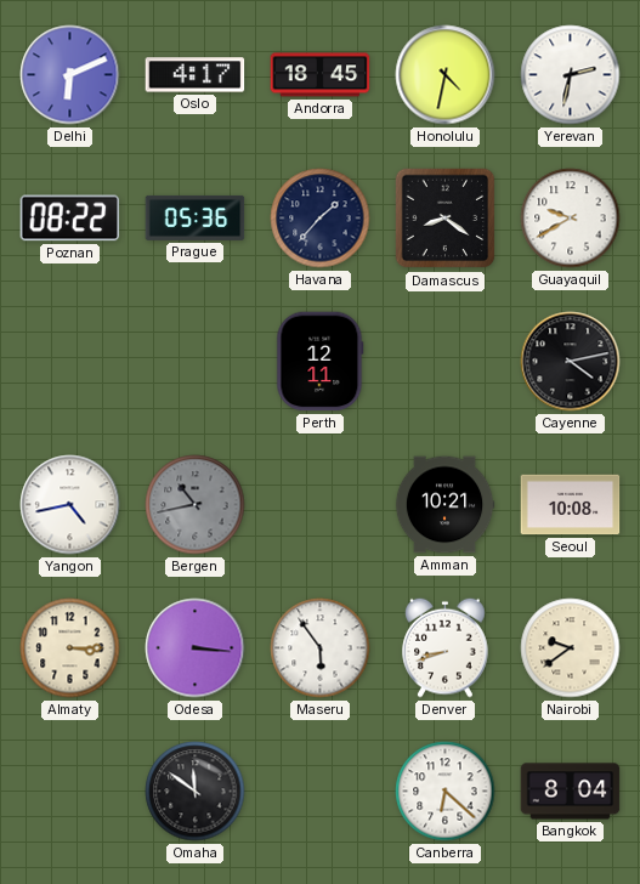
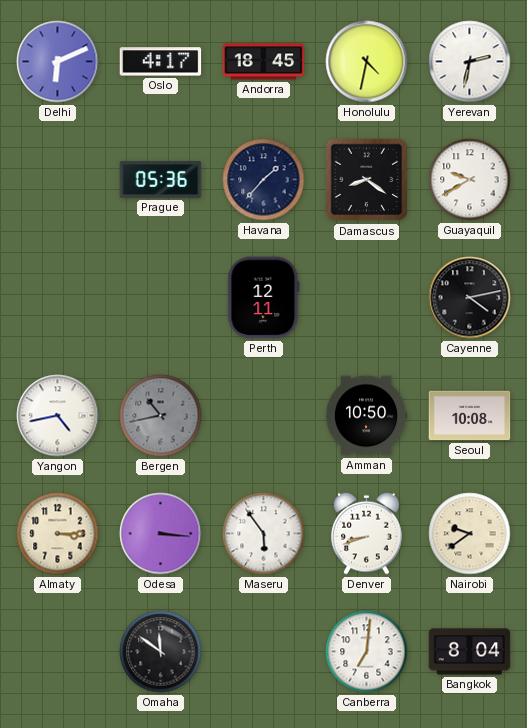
Poznan: 08:22 -> none
Amman: 10:21 -> 10:50
Canberra: 6:22 -> 7:01
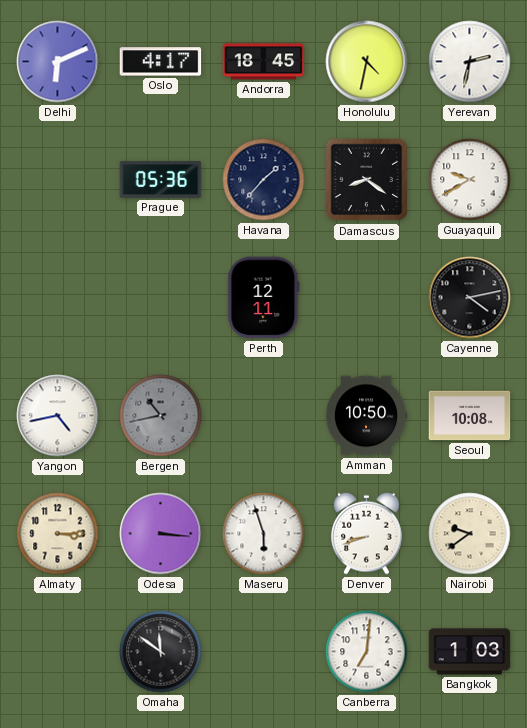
Maseru: 5:54 -> 5:57
Bangkok: 8:04 -> 1:03
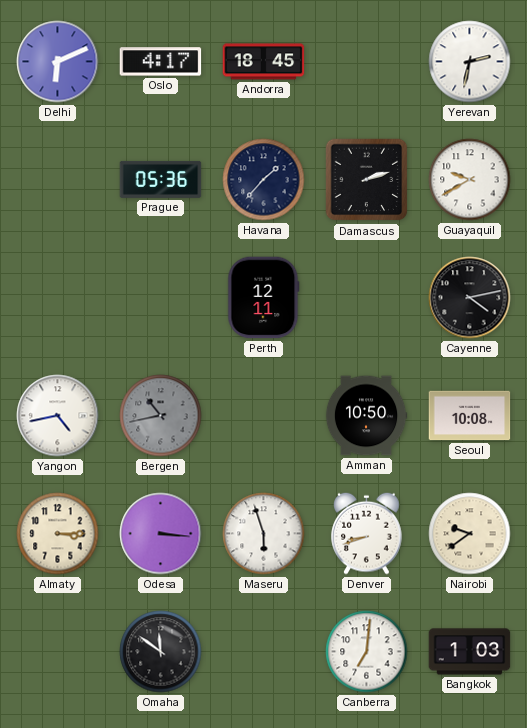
Honolulu: 4:32 -> none
Damascus: 8:21 -> 2:12
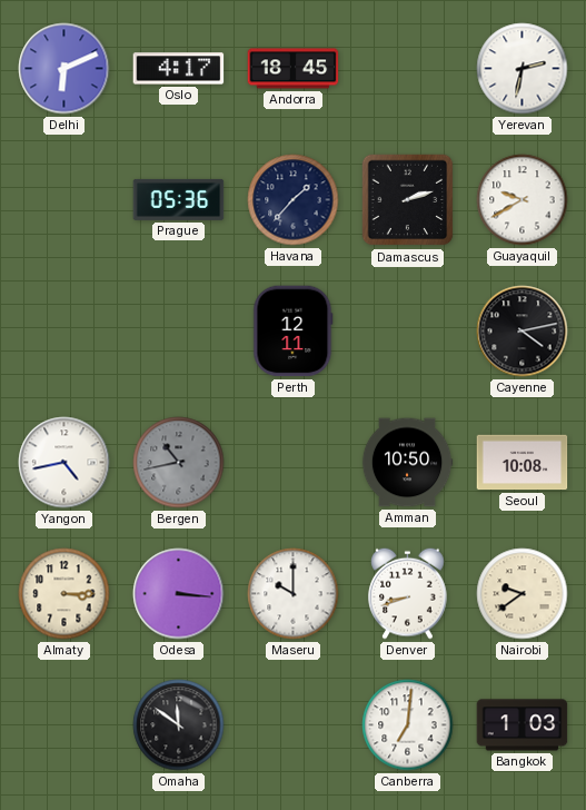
Maseru: 5:57 -> 10:00
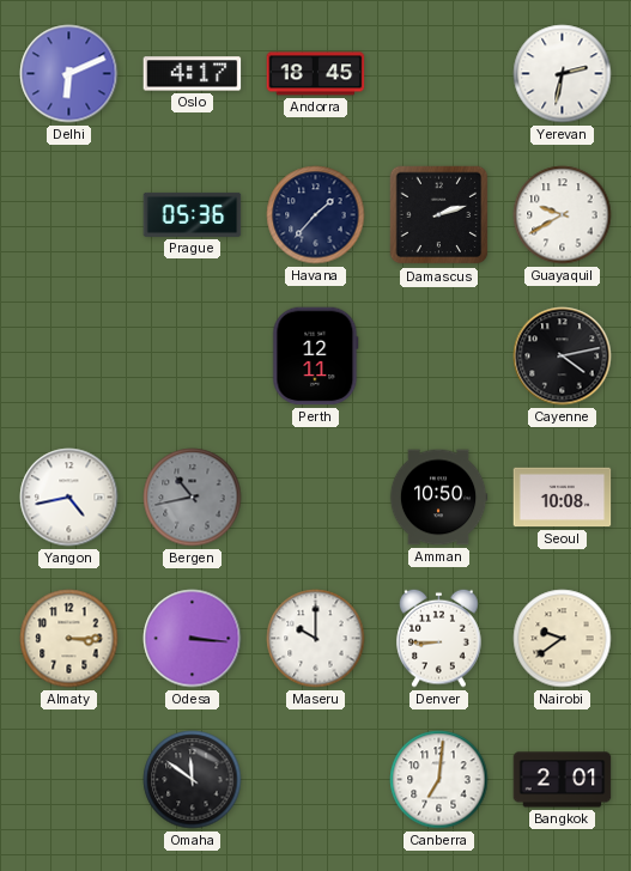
Denver: 8:42 -> 8:45
Bangkok: 1:03 -> 2:01
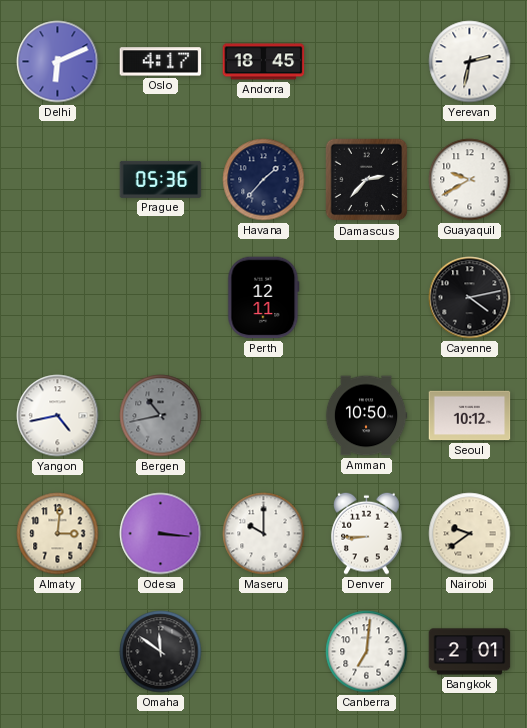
Damascus: 2:12 -> 2:37
Seoul: 10:08 -> 10:12
Almaty: 3:15 -> 3:01
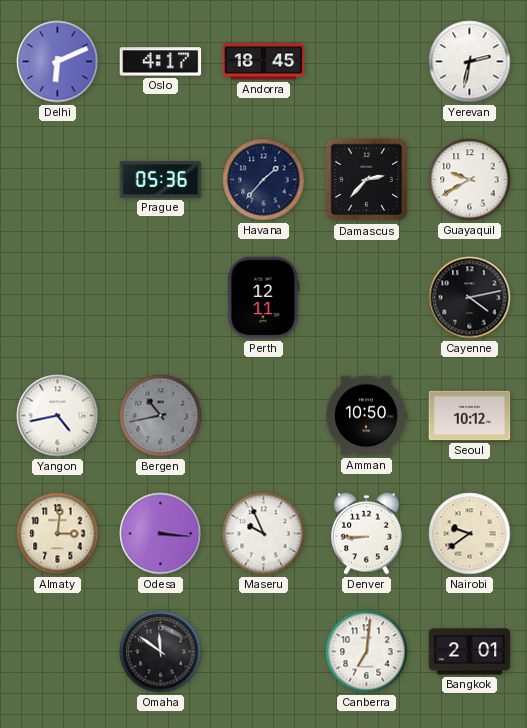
Maseru: 10:00 -> 9:56
